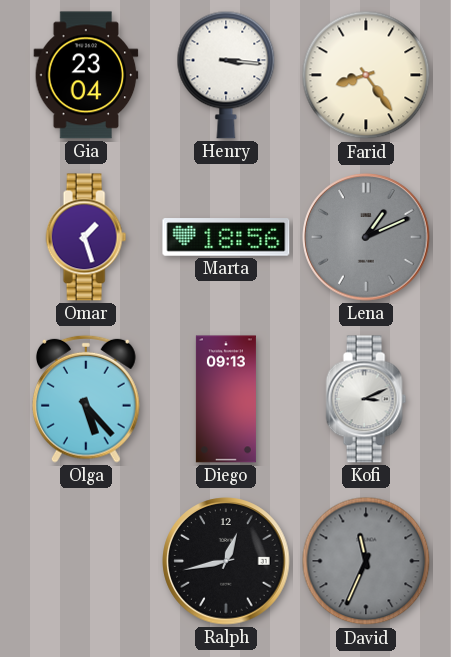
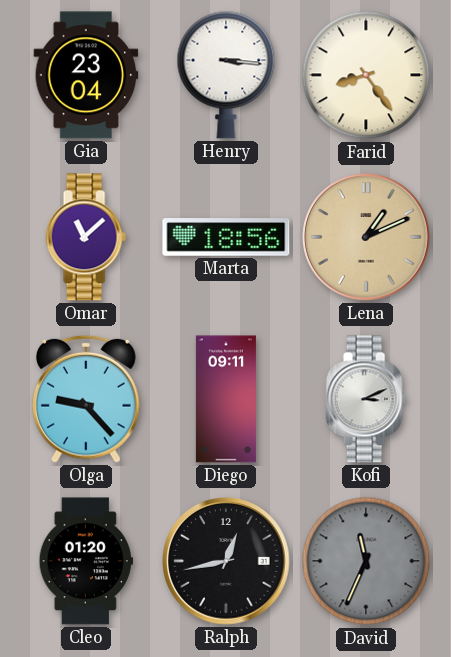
Omar: 1:27 -> 11:08
Lena dial: grey -> champagne
Olga: 5:23 -> 9:23
Diego: 09:13 -> 09:11
Cleo: none -> 01:20
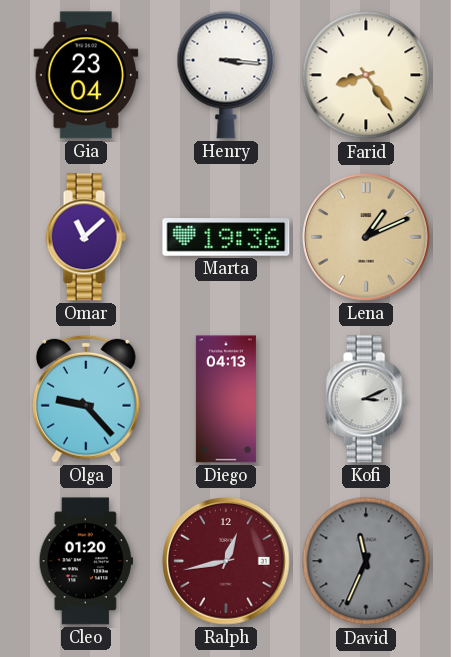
Marta: 18:56 -> 19:36
Diego: 09:11 -> 04:13
Ralph dial: black -> burgundy
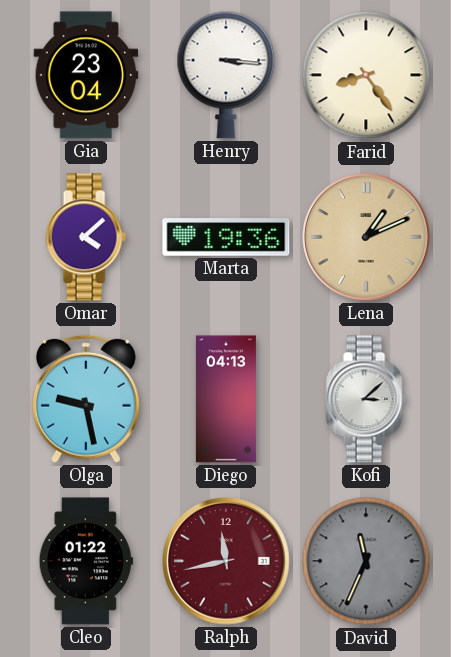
Omar: 11:08 -> 4:08
Olga: 9:23 -> 9:28
Kofi: 3:11 -> 3:08
Cleo: 01:20 -> 01:22
Ralph: 12:43 -> 11:43
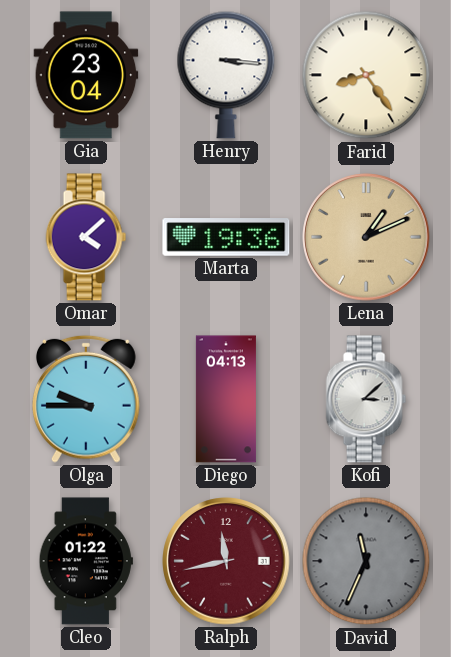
Olga: 9:28 -> 9:45
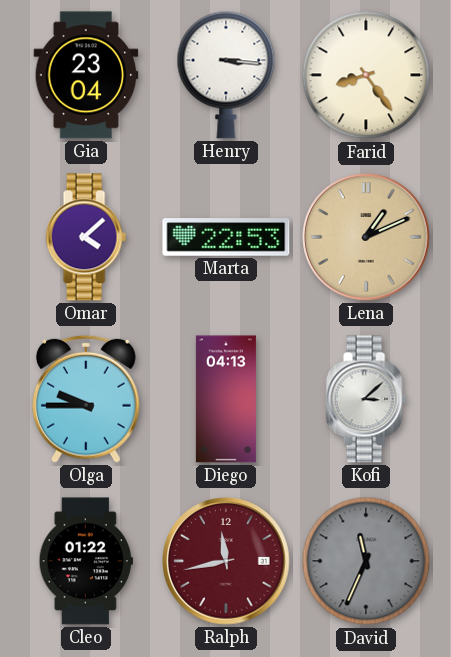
Marta: 19:36 -> 22:53
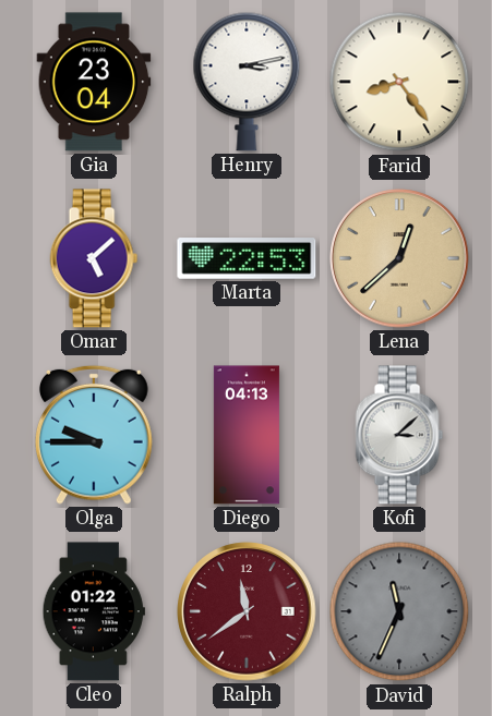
Henry: 3:16 -> 3:13
Omar: 4:08 -> 5:08
Lena: 1:11 -> 12:38
Ralph: 11:43 -> 11:39
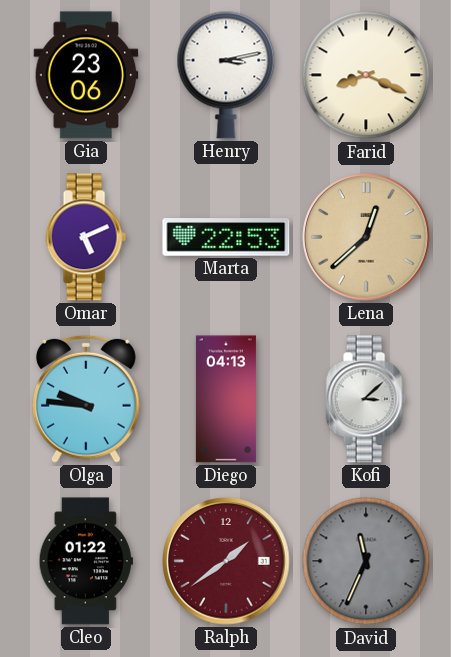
Gia: 23:04 -> 23:06
Farid: 8:24 -> 8:19
Omar: 5:08 -> 5:11
Olga: 9:45 -> 9:46
Ralph: 11:39 -> 1:39
